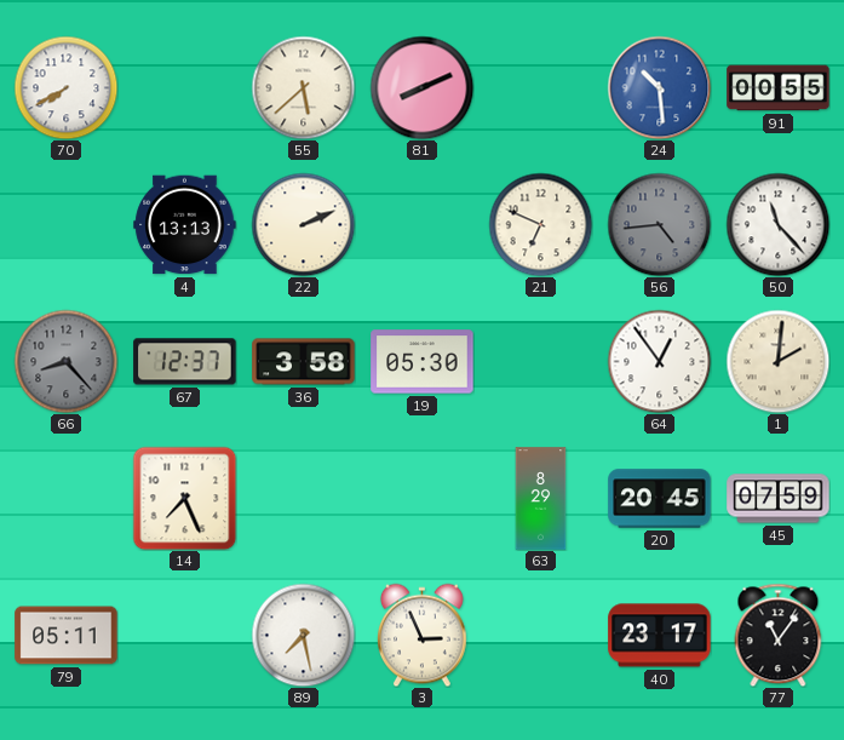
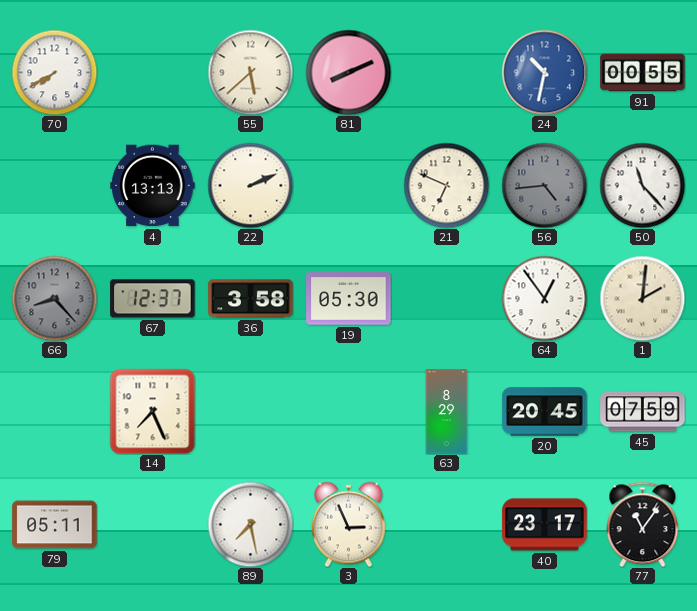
24: 10:29 -> 10:32
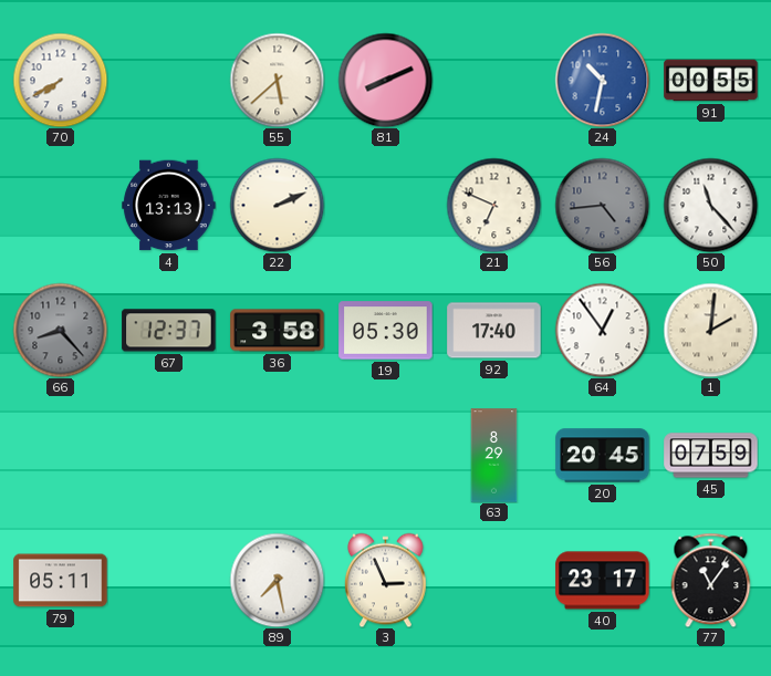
92: none -> 17:40
14: 7:26 -> none
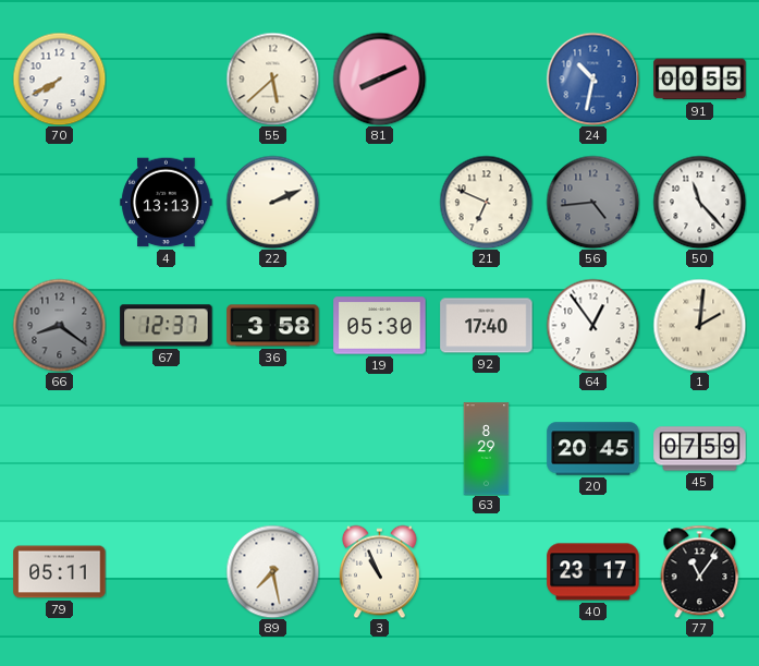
66: 8:23 -> 8:21
3: 2:56 -> 10:56
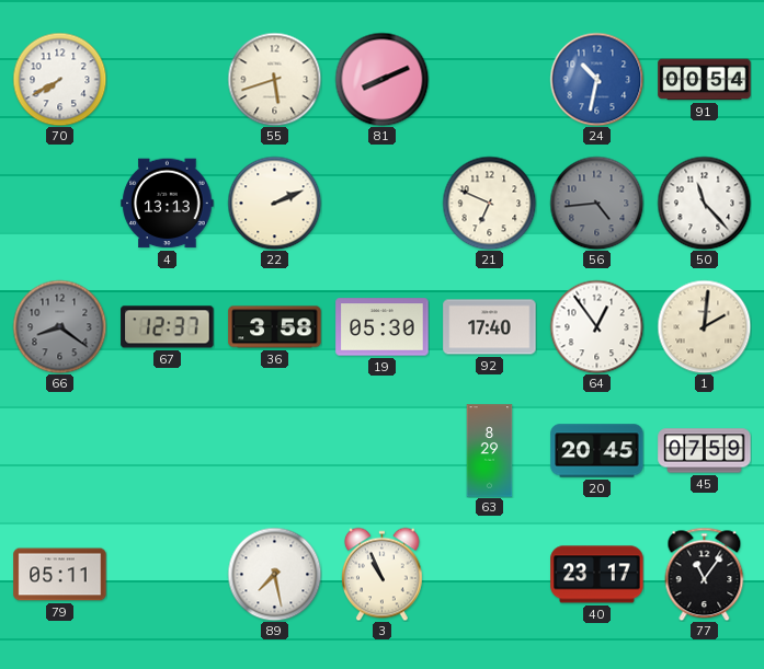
55: 5:38 -> 5:42
91: 00:55 -> 00:54
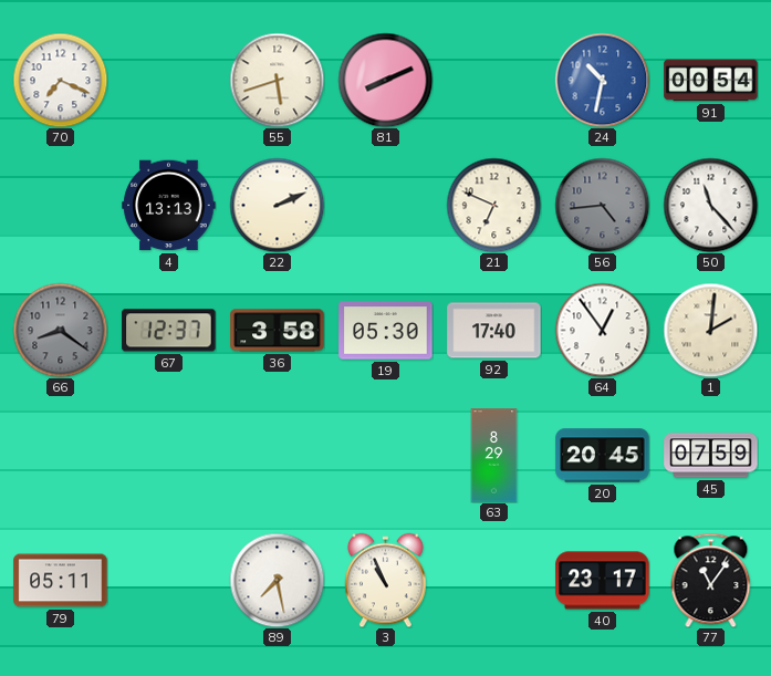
70: 7:40 -> 7:19
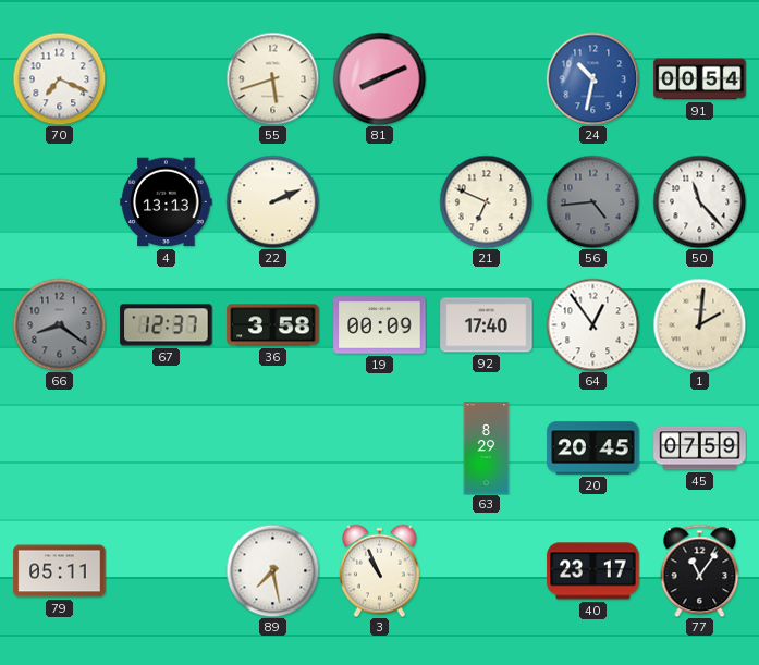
19: 05:30 -> 00:09
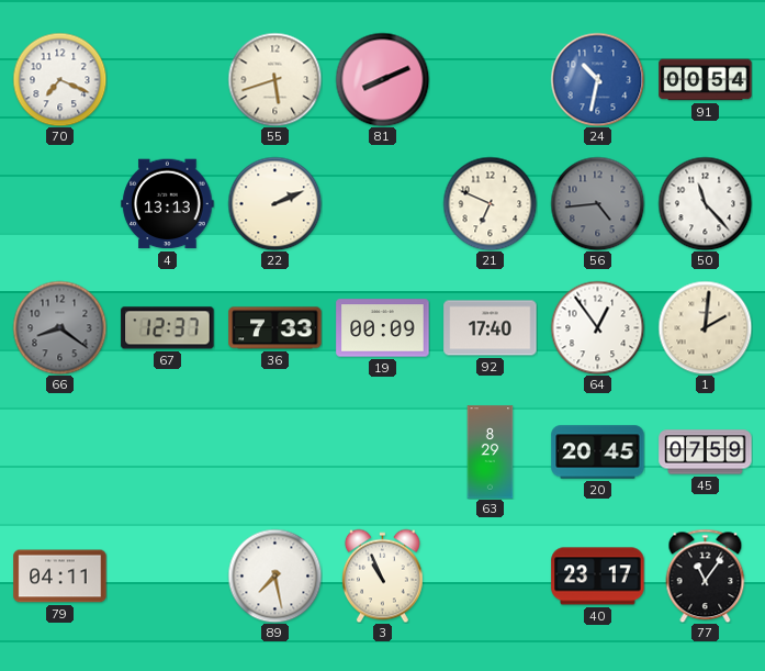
36: 3:58 -> 7:33
79: 05:11 -> 04:11
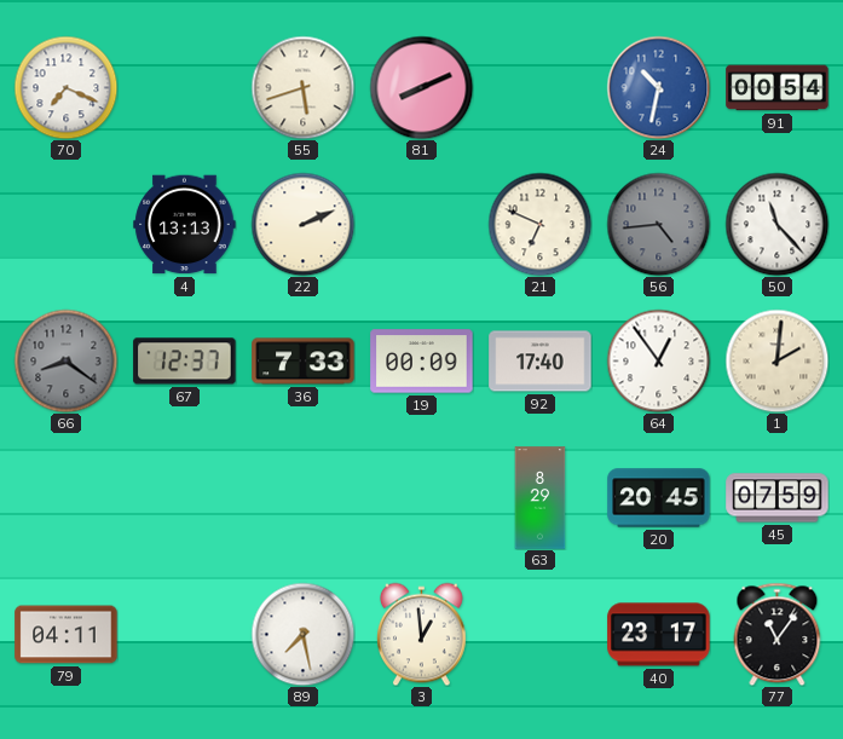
3: 10:56 -> 12:59
